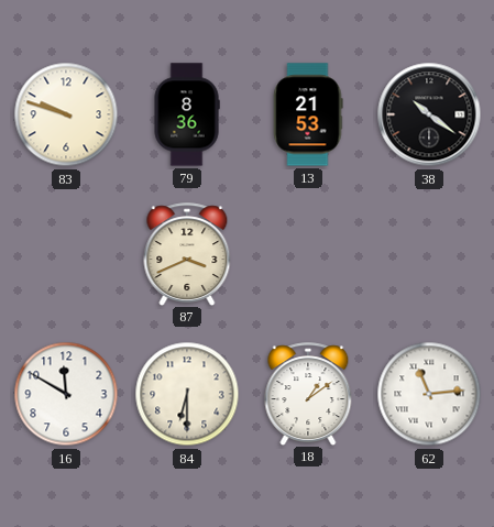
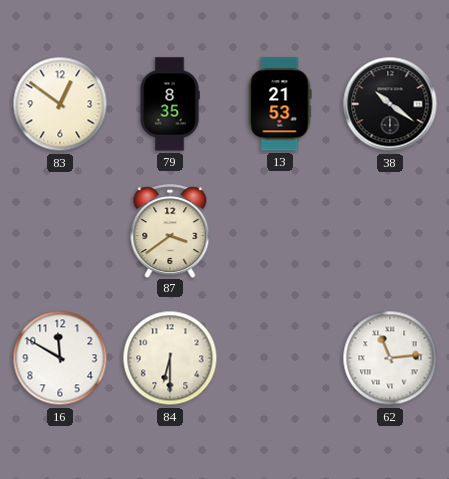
83: 9:48 -> 12:51
79: 8:36 -> 8:35
87: 3:41 -> 3:39
18: 1:09 -> none
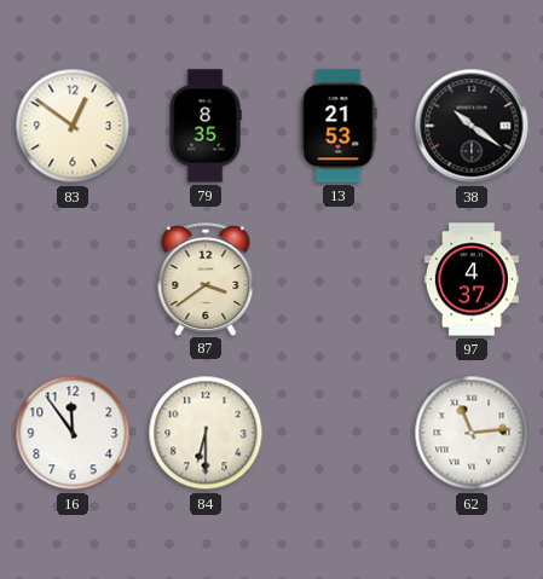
97: none -> 4:37
16: 11:50 -> 11:54
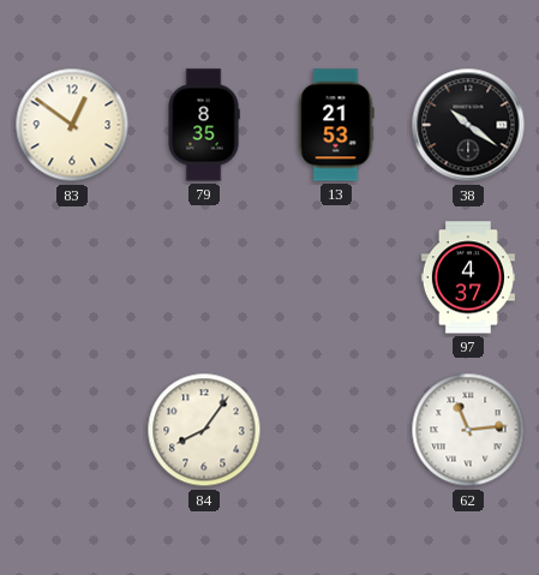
87: 3:39 -> none
16: 11:54 -> none
84: 6:30 -> 8:06
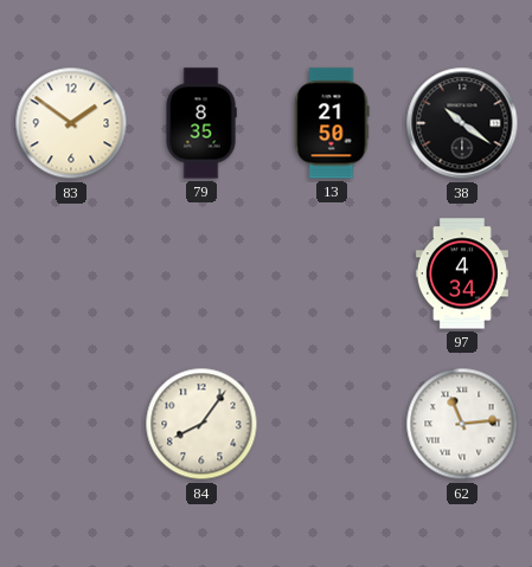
83: 12:51 -> 1:51
13: 21:53 -> 21:50
97: 4:37 -> 4:34
